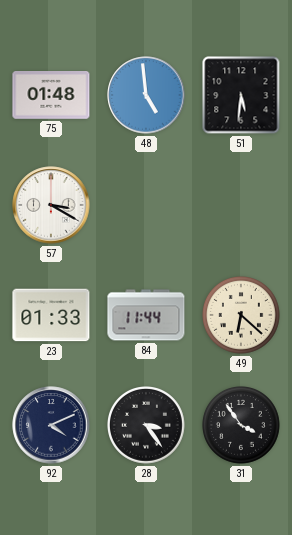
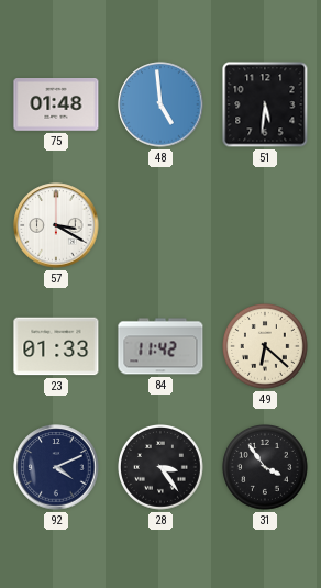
84: 11:44 -> 11:42
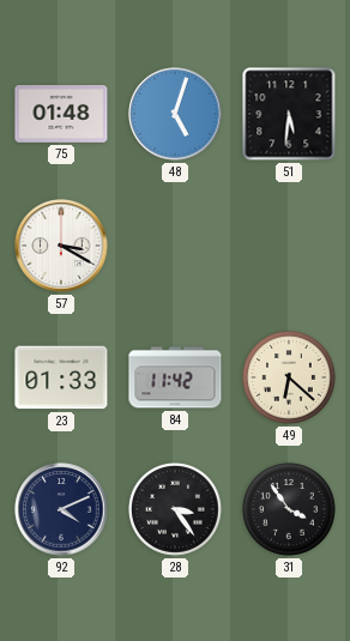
48: 4:59 -> 5:03
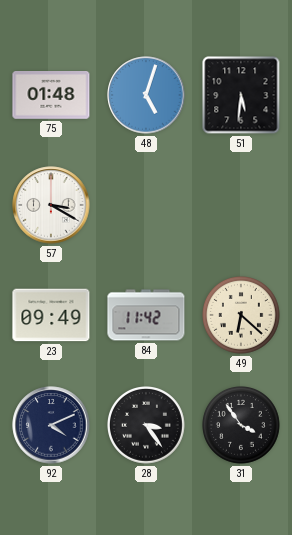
23: 01:33 -> 09:49
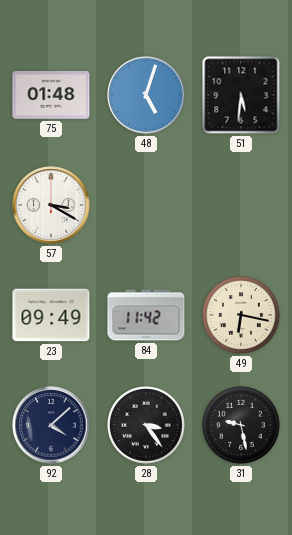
49: 6:22 -> 6:17
92: 4:11 -> 4:08
31: 3:54 -> 9:28
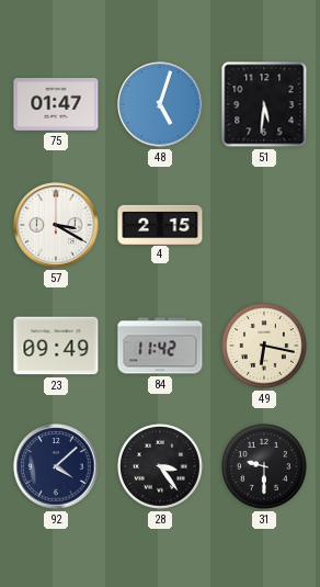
75: 01:48 -> 01:47
4: none -> 2:15
31: 9:28 -> 9:30
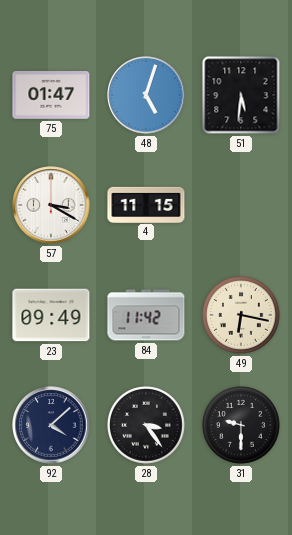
4: 2:15 -> 11:15
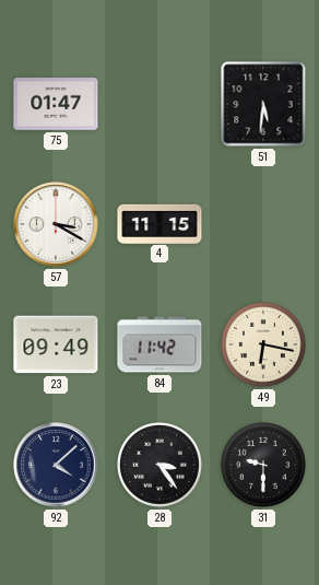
48: 5:03 -> none
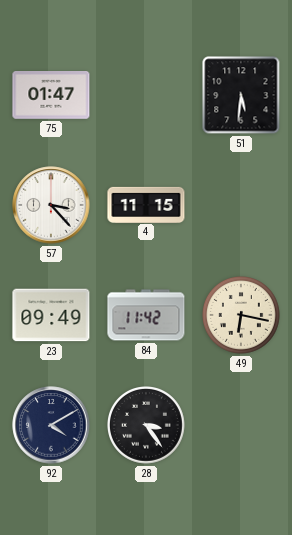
57: 3:20 -> 3:23
92: 4:08 -> 4:10
31: 9:30 -> none
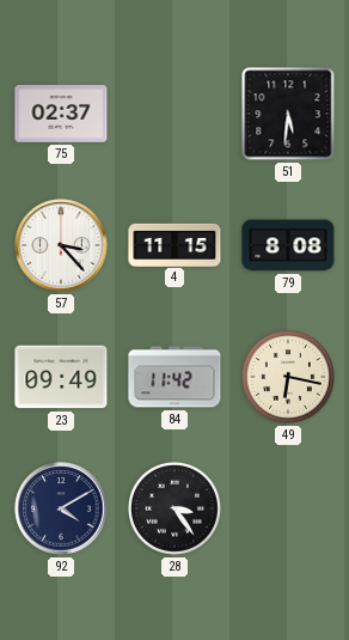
75: 01:47 -> 02:37
79: none -> 8:08
